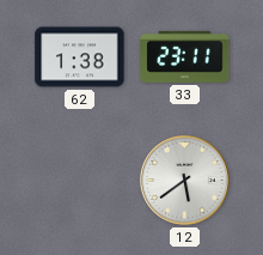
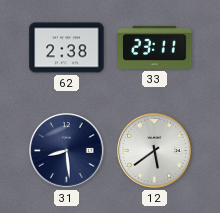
62: 1:38 -> 2:38
31: none -> 8:29
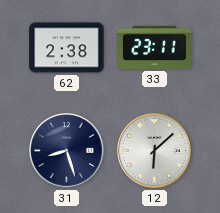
31: 8:29 -> 8:27
12: 5:39 -> 6:08
